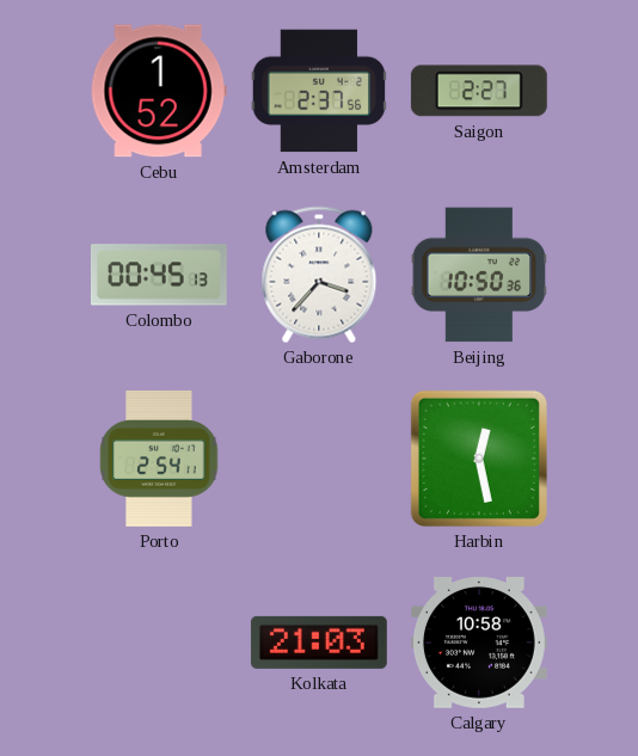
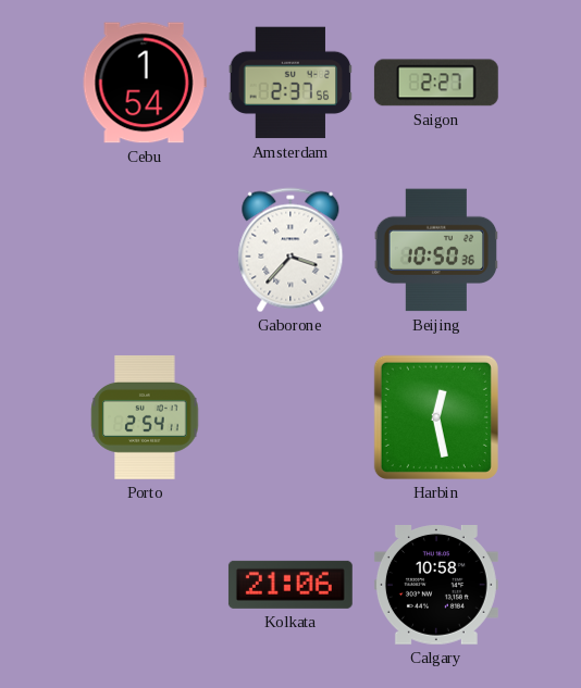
Cebu: 1:52 -> 1:54
Colombo: 00:45 -> none
Kolkata: 21:03 -> 21:06
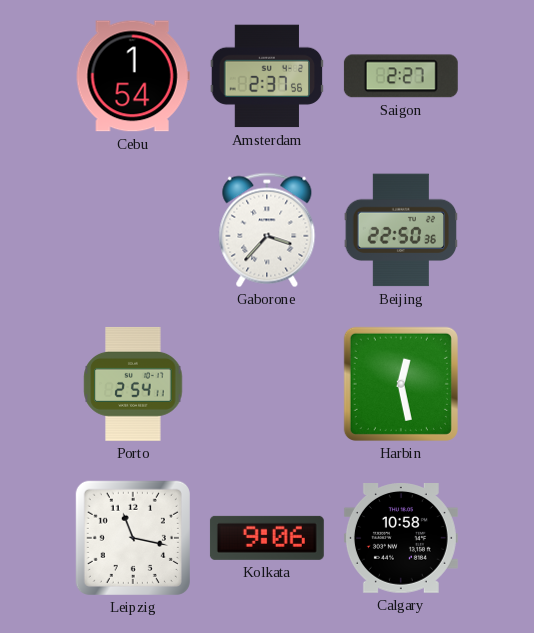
Beijing: 10:50 -> 22:50
Leipzig: none -> 11:17
Kolkata: 21:06 -> 9:06
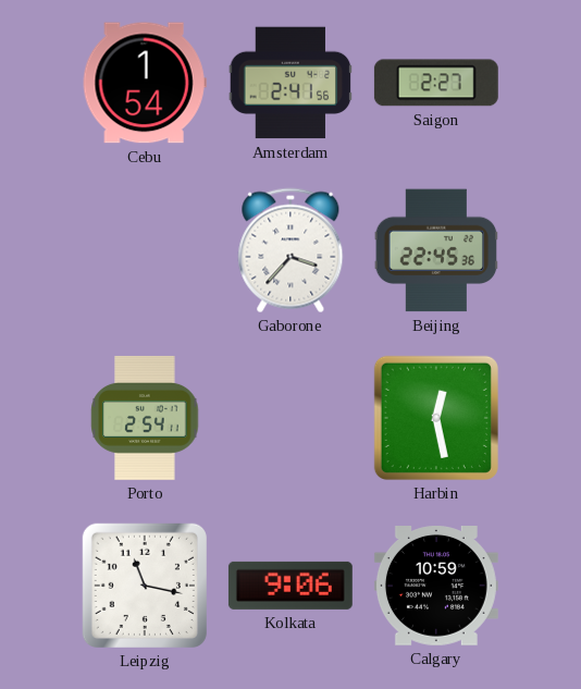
Amsterdam: 2:37 -> 2:41
Beijing: 22:50 -> 22:45
Calgary: 10:58 -> 10:59
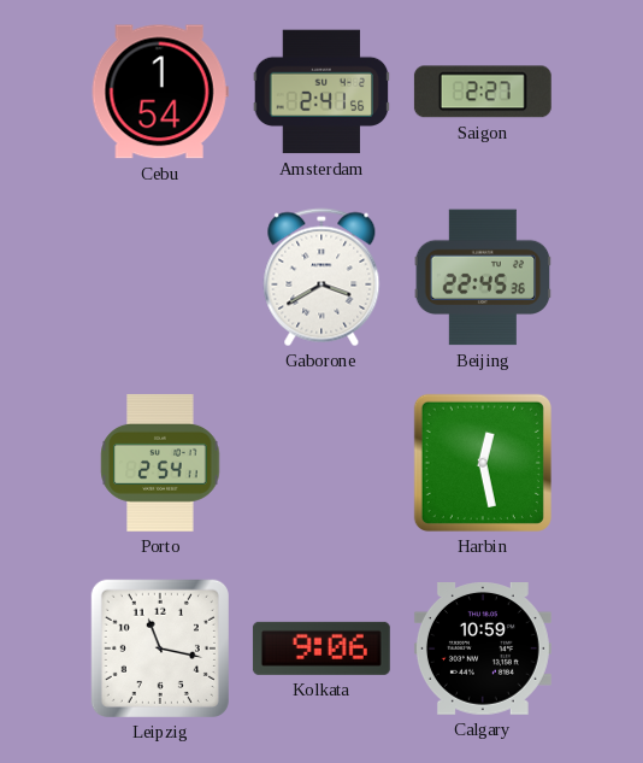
Gaborone: 3:37 -> 3:40
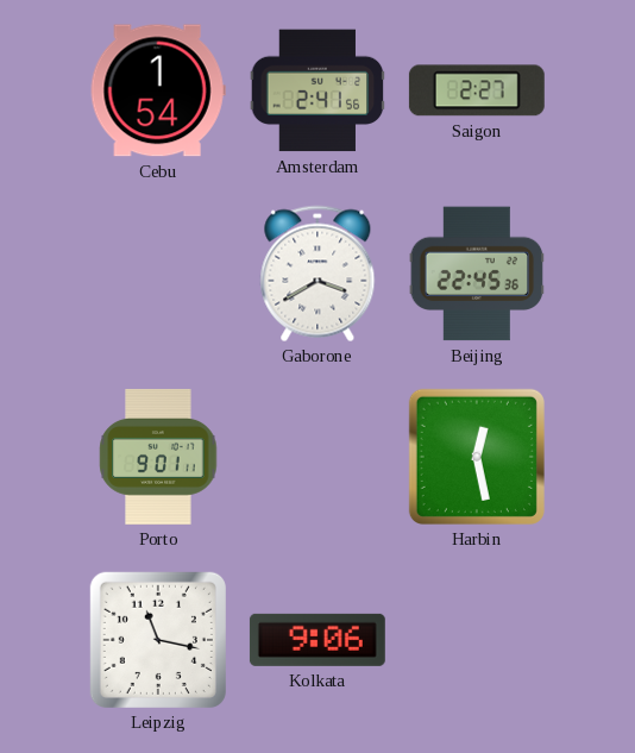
Porto: 2:54 -> 9:01
Calgary: 10:59 -> none
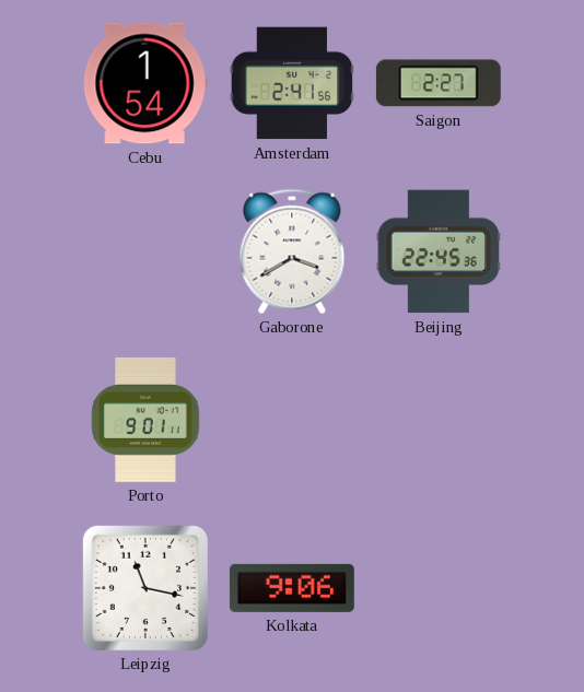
Harbin: 12:28 -> none
